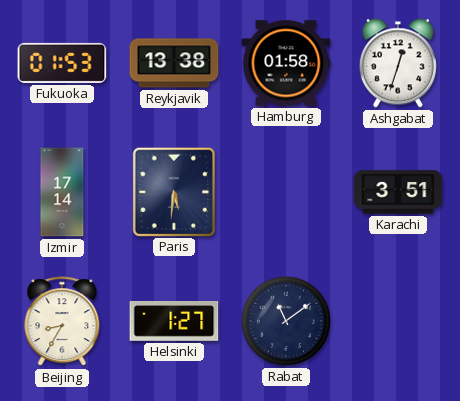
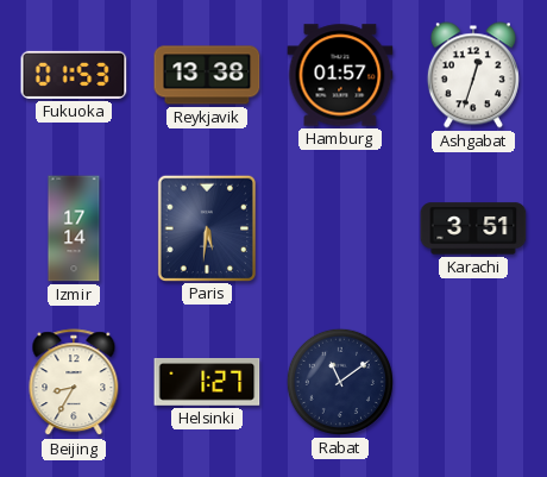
Hamburg: 01:58 -> 01:57
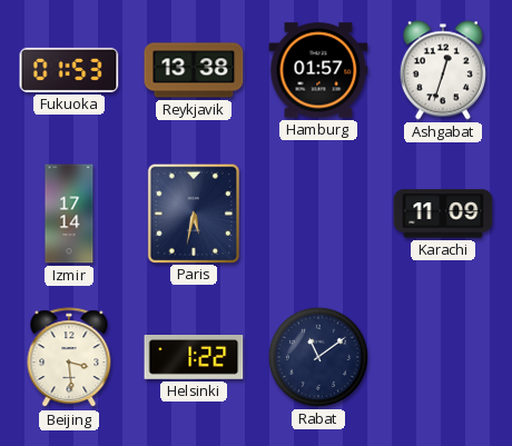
Paris: 5:31 -> 5:32
Karachi: 3:51 -> 11:09
Beijing: 8:35 -> 3:29
Helsinki: 1:27 -> 1:22
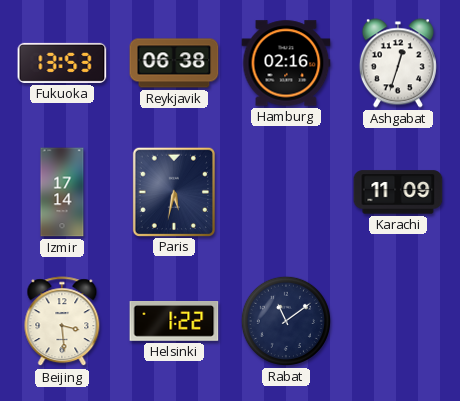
Fukuoka: 01:53 -> 13:53
Reykjavik: 13:38 -> 06:38
Hamburg: 01:57 -> 02:16
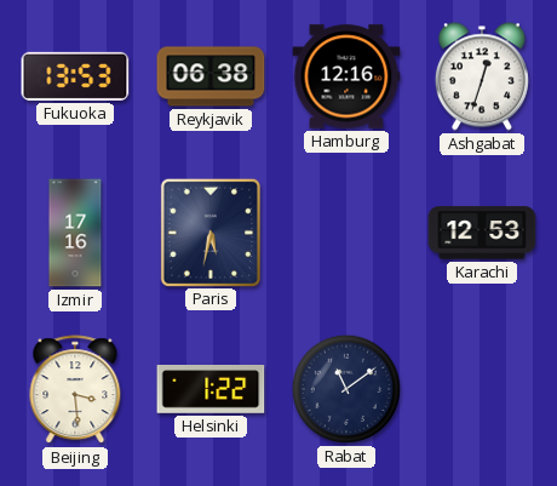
Hamburg: 02:16 -> 12:16
Izmir: 17:14 -> 17:16
Karachi: 11:09 -> 12:53
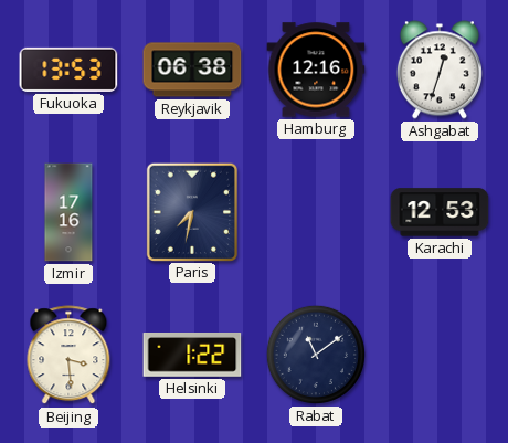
Paris: 5:32 -> 7:32
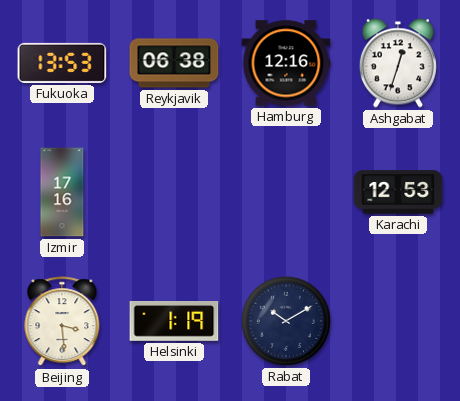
Paris: 7:32 -> none
Helsinki: 1:22 -> 1:19
Rabat: 11:09 -> 10:10
